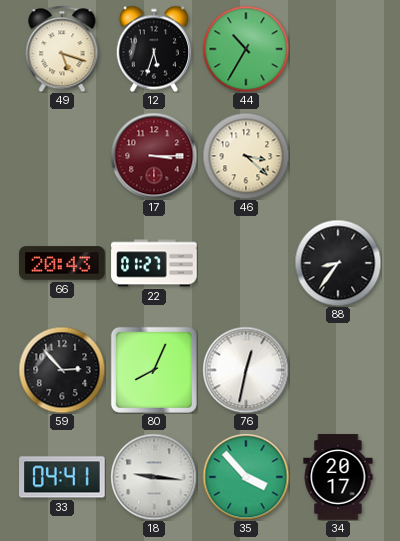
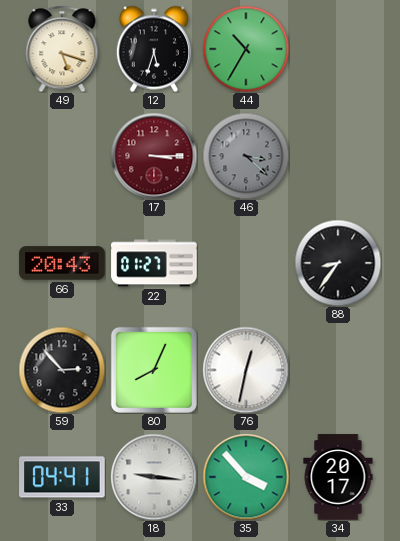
46 dial: cream -> grey
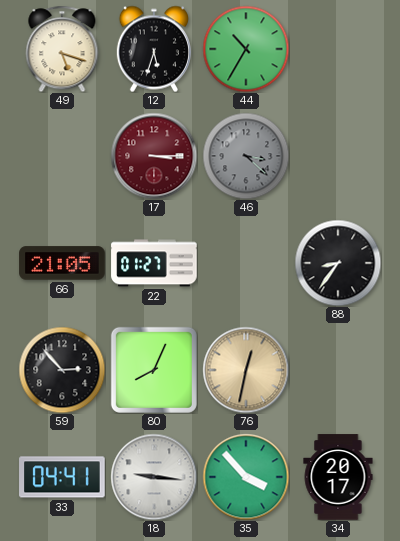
66: 20:43 -> 21:05
76 dial: white -> champagne
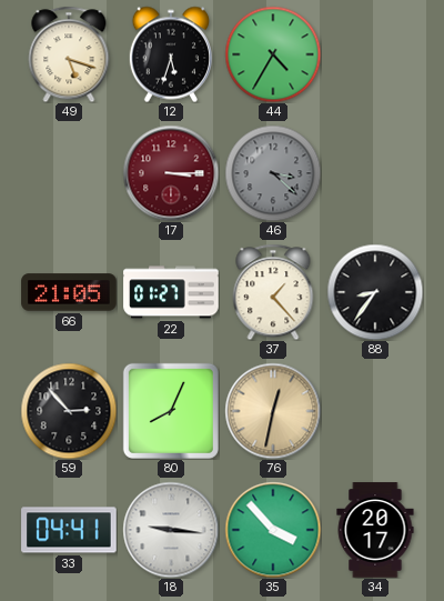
44: 10:35 -> 4:35
37: none -> 1:23
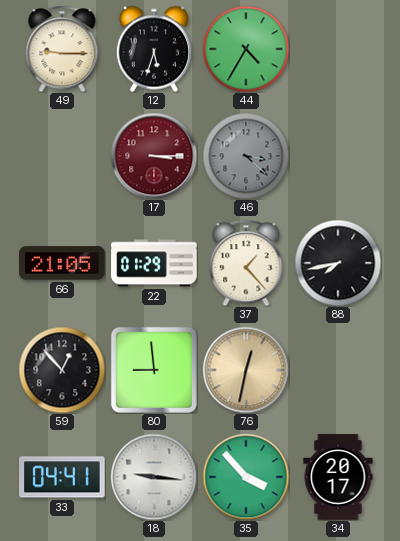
49: 5:18 -> 9:15
22: 01:27 -> 01:29
88: 8:36 -> 7:43
59: 2:53 -> 12:53
80: 8:04 -> 8:59
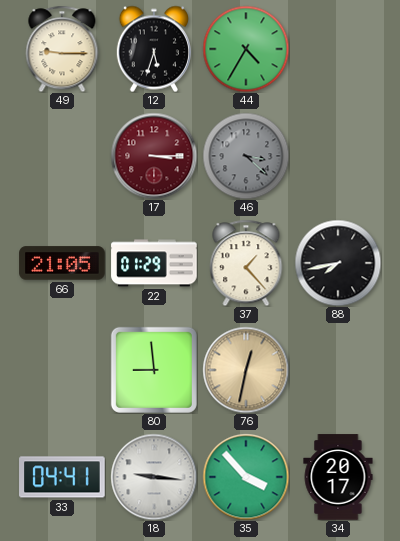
59: 12:53 -> none
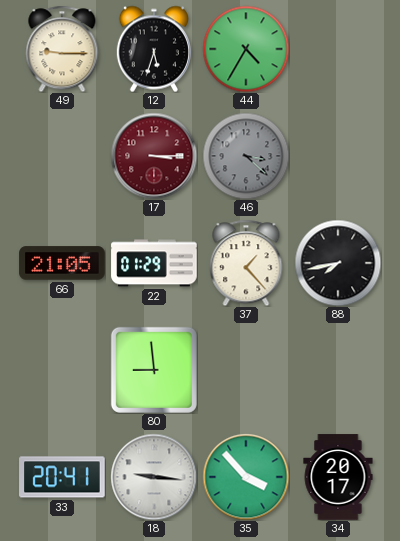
76: 12:32 -> none
33: 04:41 -> 20:41
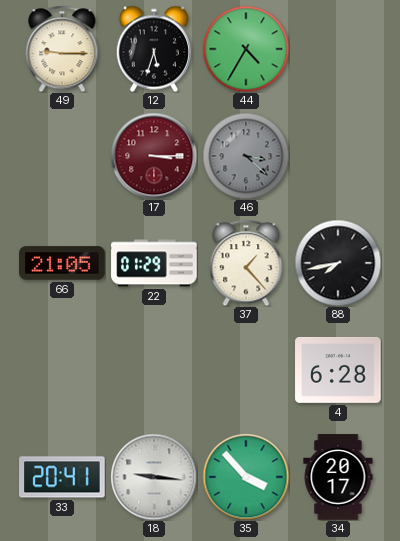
80: 8:59 -> none
4: none -> 6:28
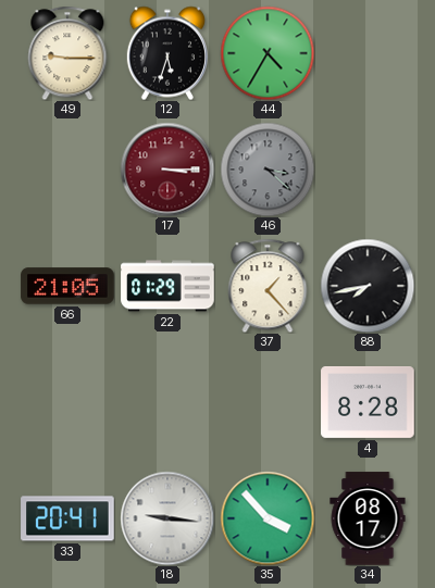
4: 6:28 -> 8:28
34: 20:17 -> 08:17
